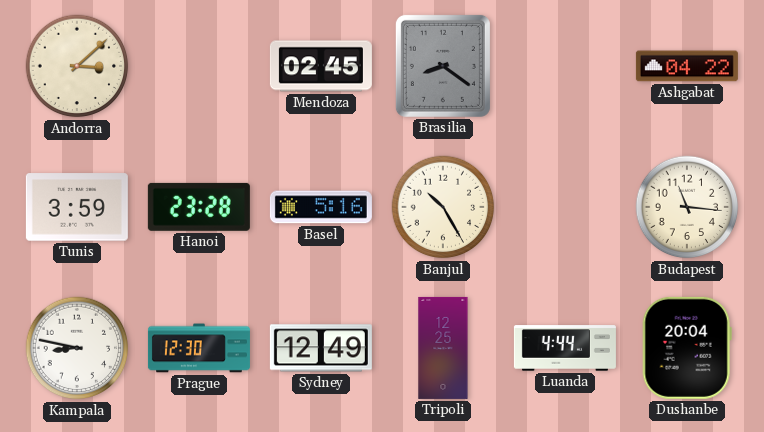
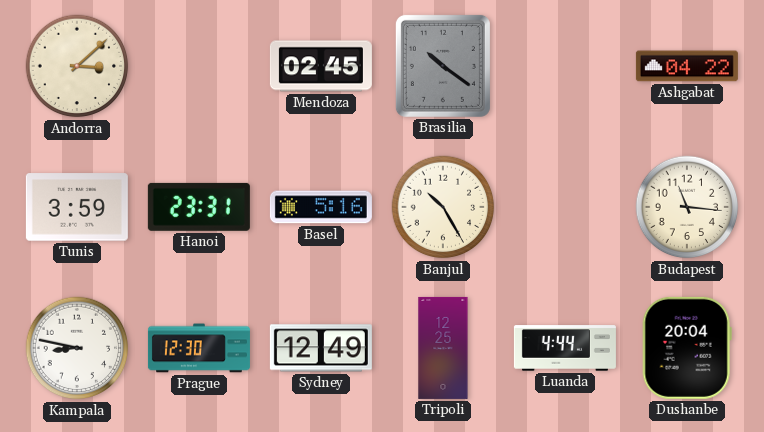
Brasilia: 8:21 -> 10:21
Hanoi: 23:28 -> 23:31
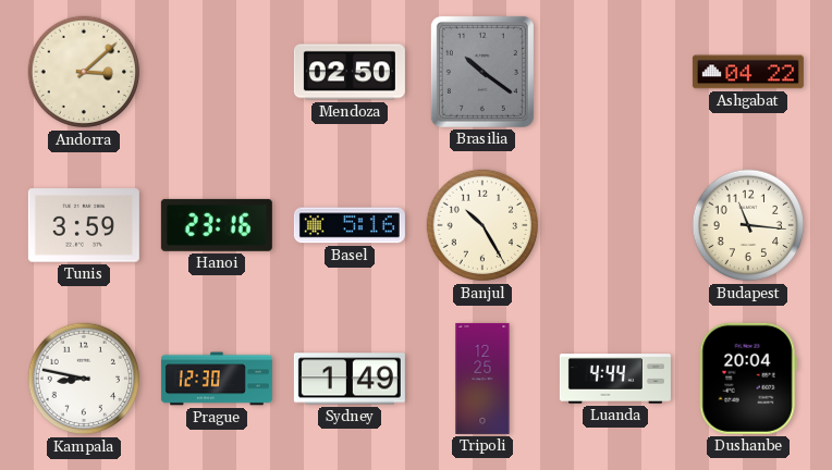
Mendoza: 02:45 -> 02:50
Hanoi: 23:31 -> 23:16
Sydney: 12:49 -> 1:49
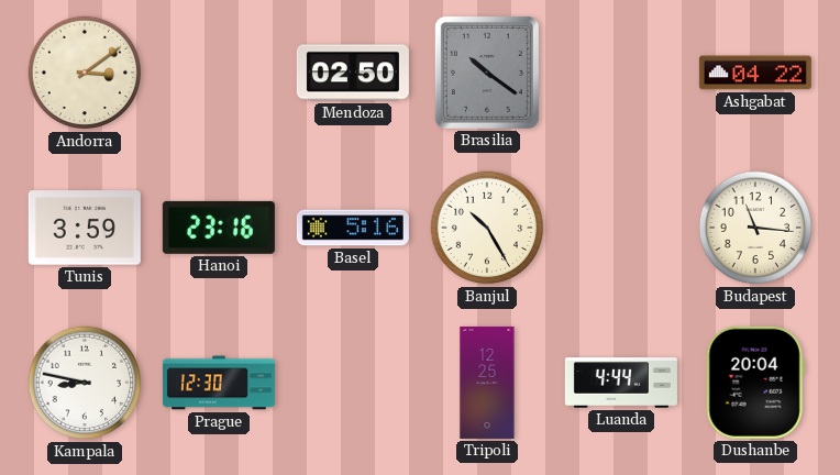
Andorra: 3:08 -> 3:09
Sydney: 1:49 -> none
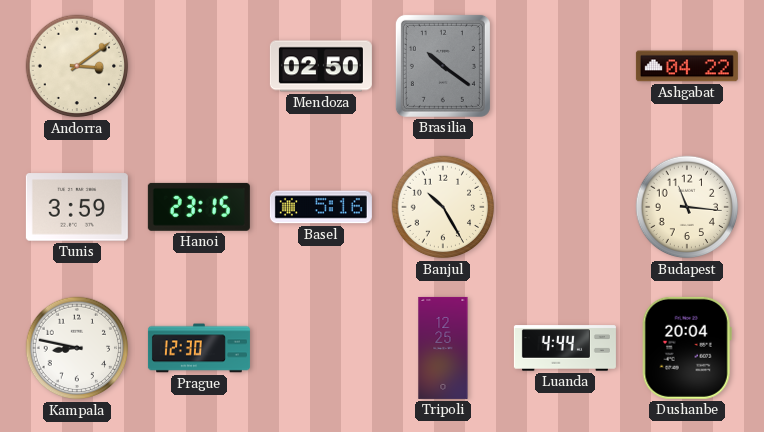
Hanoi: 23:16 -> 23:15
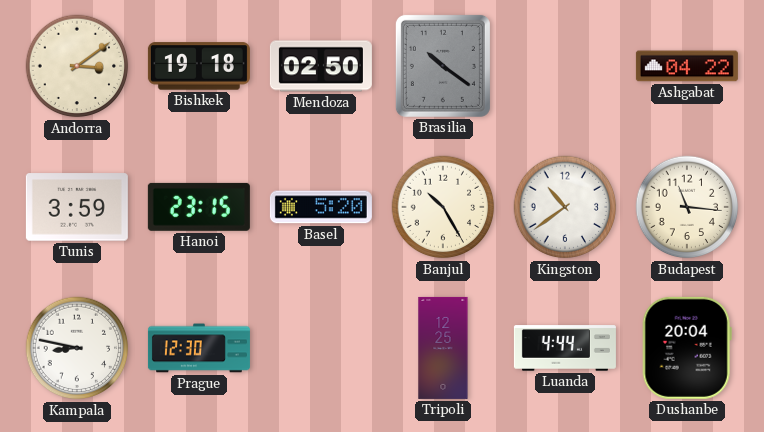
Bishkek: none -> 19:18
Basel: 5:16 -> 5:20
Kingston: none -> 10:39
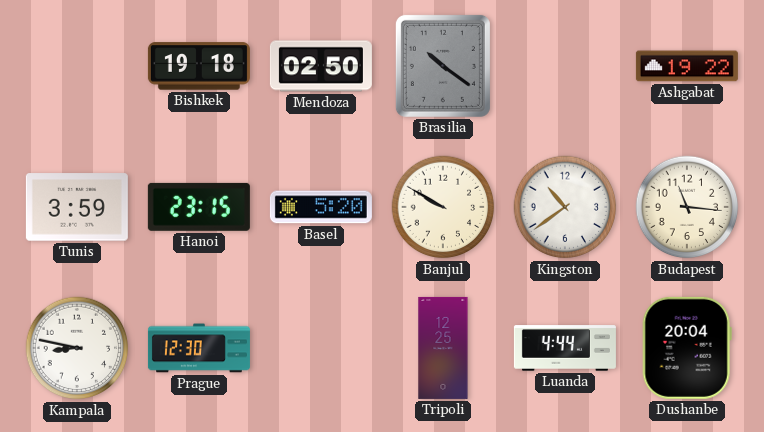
Andorra: 3:09 -> none
Ashgabat: 04:22 -> 19:22
Banjul: 10:25 -> 9:50
